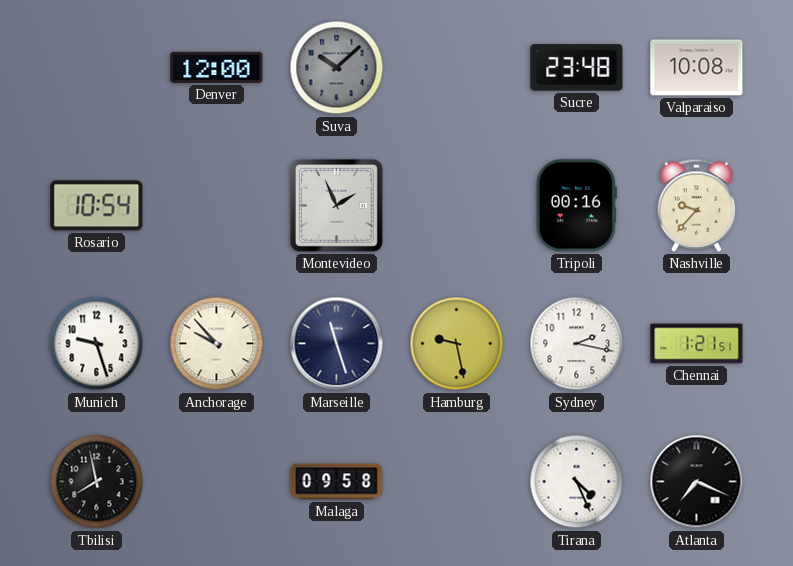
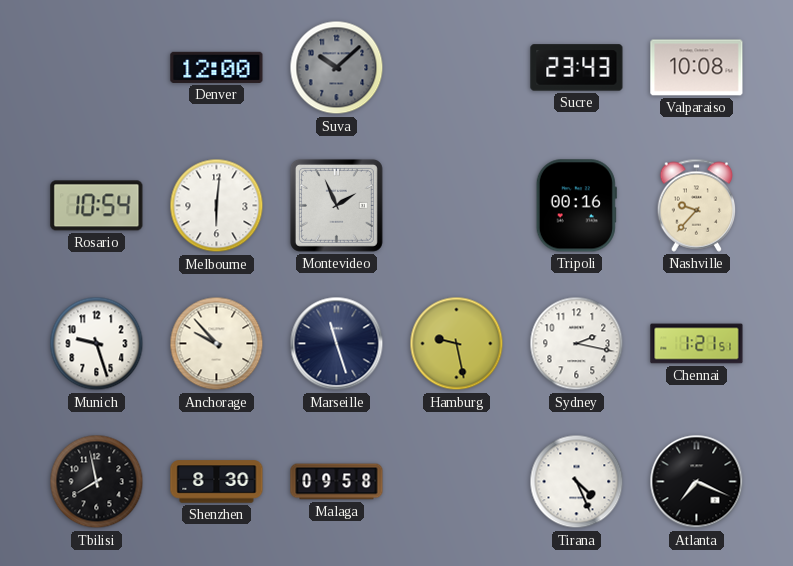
Sucre: 23:48 -> 23:43
Melbourne: none -> 6:01
Shenzhen: none -> 8:30
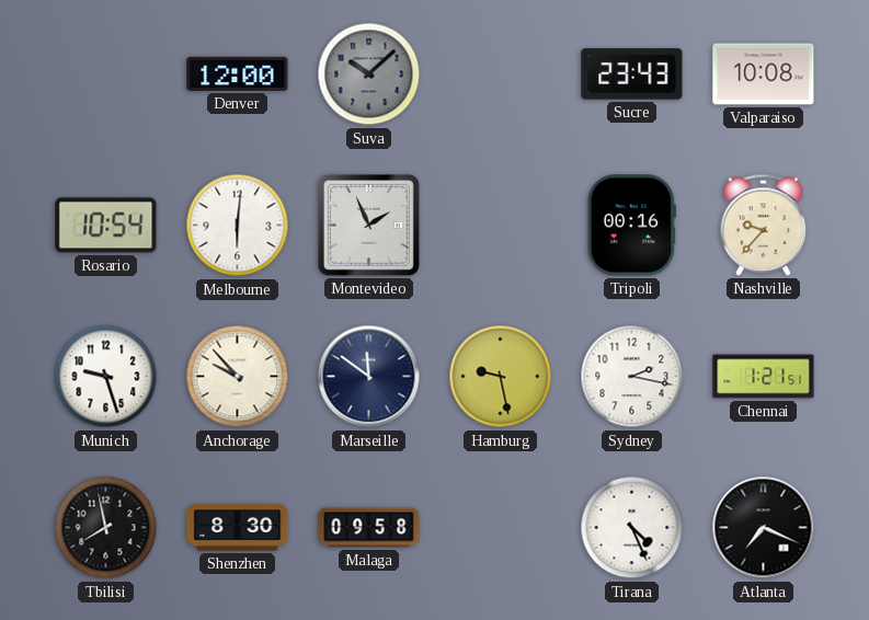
Marseille: 11:27 -> 11:51
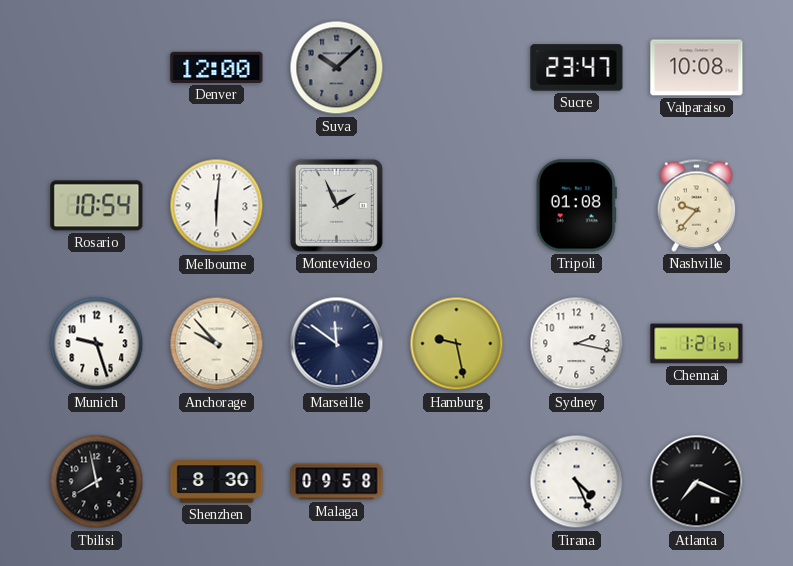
Sucre: 23:43 -> 23:47
Tripoli: 00:16 -> 01:08
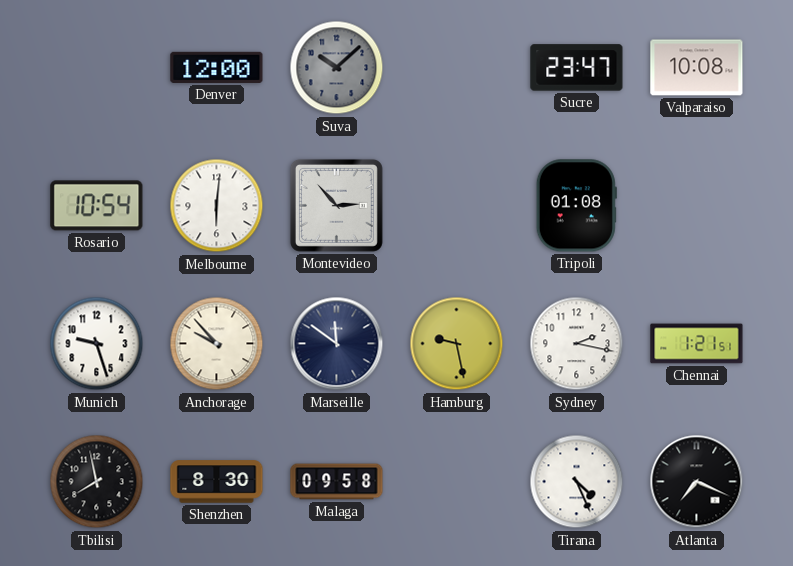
Montevideo: 1:56 -> 2:53
Nashville: 9:37 -> none
